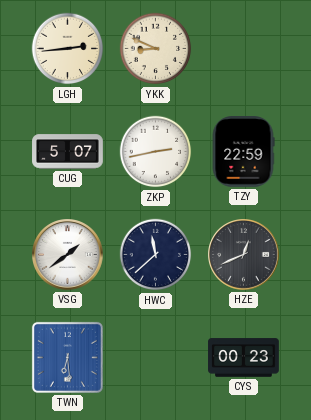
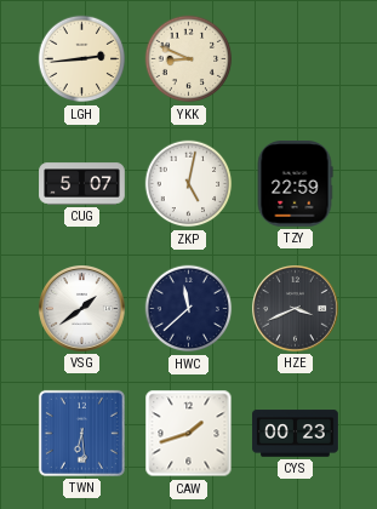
ZKP: 2:43 -> 5:02
HZE: 12:41 -> 3:41
CAW: none -> 1:42
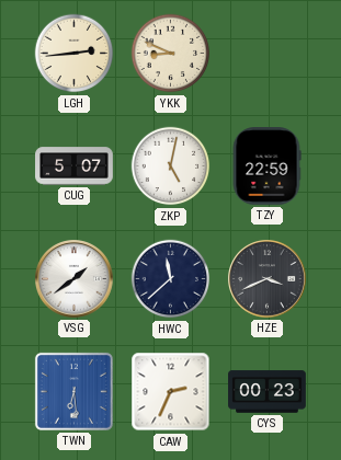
CAW: 1:42 -> 2:34
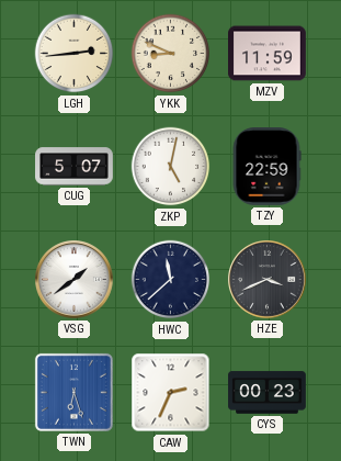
MZV: none -> 11:59
TWN: 6:29 -> 6:27
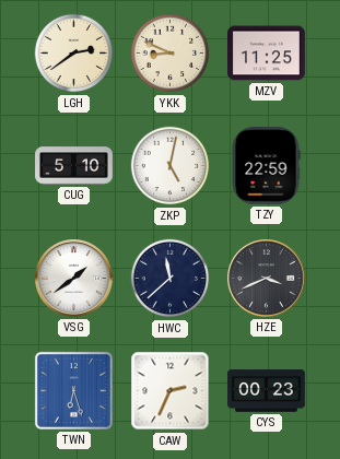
LGH: 2:44 -> 2:39
MZV: 11:59 -> 11:25
CUG: 5:07 -> 5:10
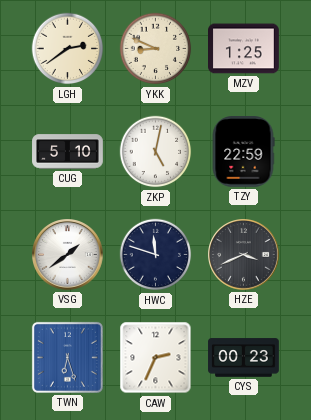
MZV: 11:25 -> 1:25
HWC: 11:38 -> 11:48
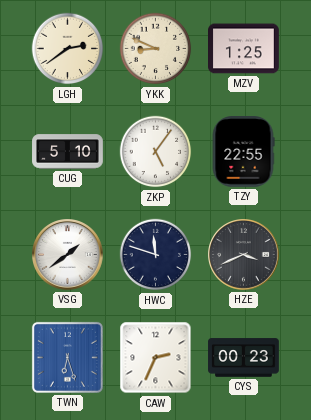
ZKP: 5:02 -> 5:06
TZY: 22:59 -> 22:55
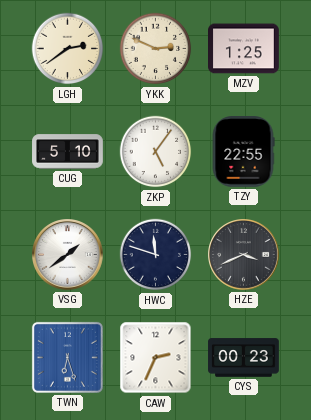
YKK: 8:49 -> 2:49
